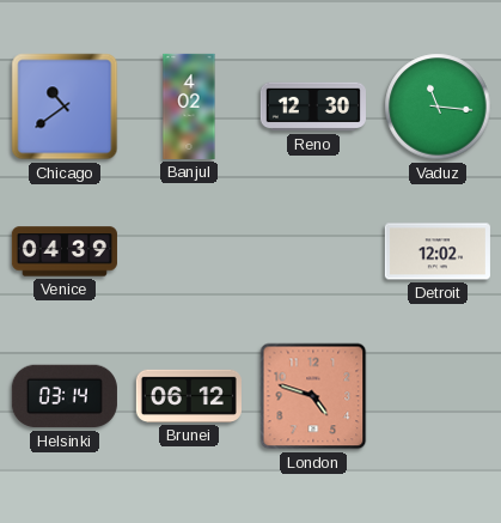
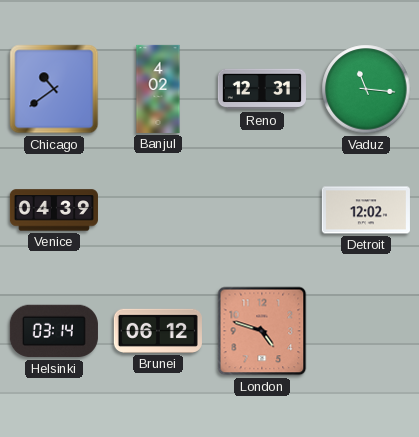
Reno: 12:30 -> 12:31
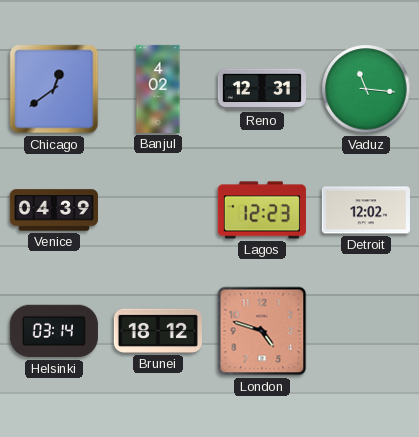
Chicago: 10:39 -> 12:39
Lagos: none -> 12:23
Brunei: 06:12 -> 18:12
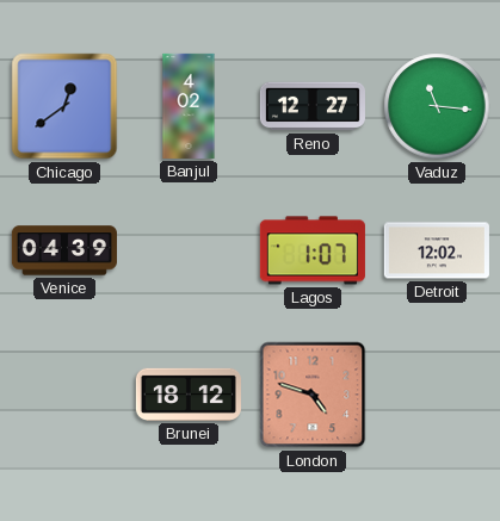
Reno: 12:31 -> 12:27
Lagos: 12:23 -> 1:07
Helsinki: 03:14 -> none
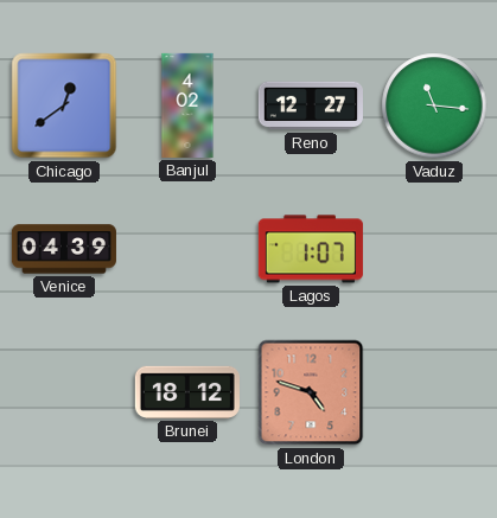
Detroit: 12:02 -> none
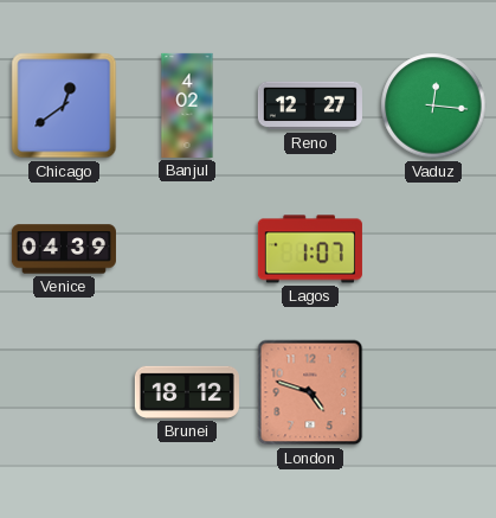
Vaduz: 11:16 -> 12:16
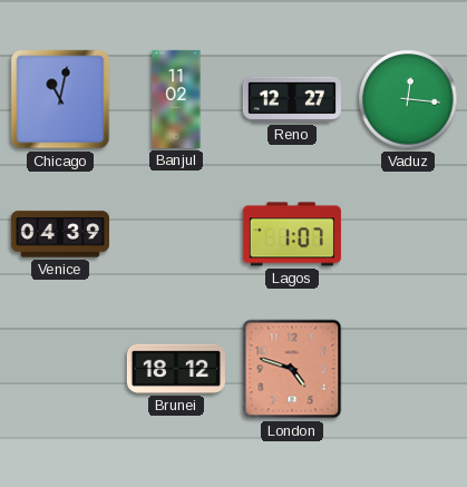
Chicago: 12:39 -> 11:02
Banjul: 4:02 -> 11:02
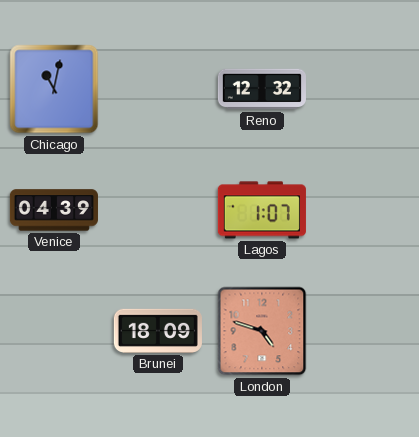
Banjul: 11:02 -> none
Reno: 12:27 -> 12:32
Vaduz: 12:16 -> none
Brunei: 18:12 -> 18:09
